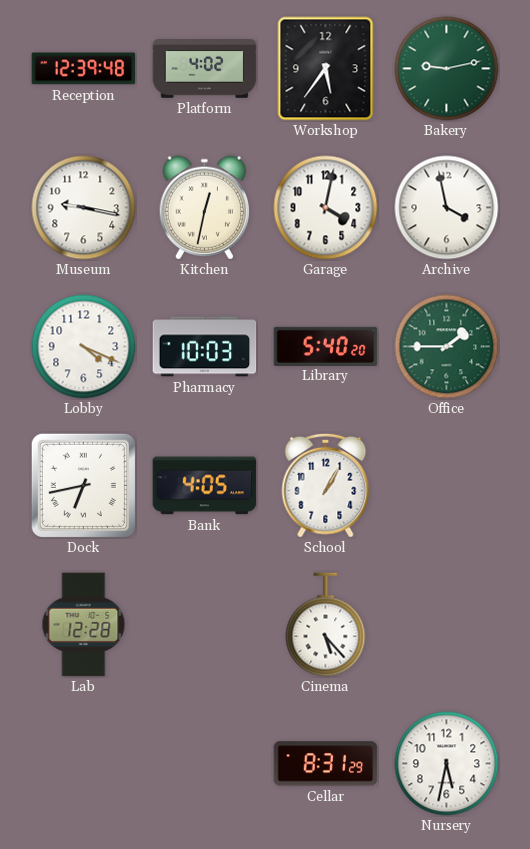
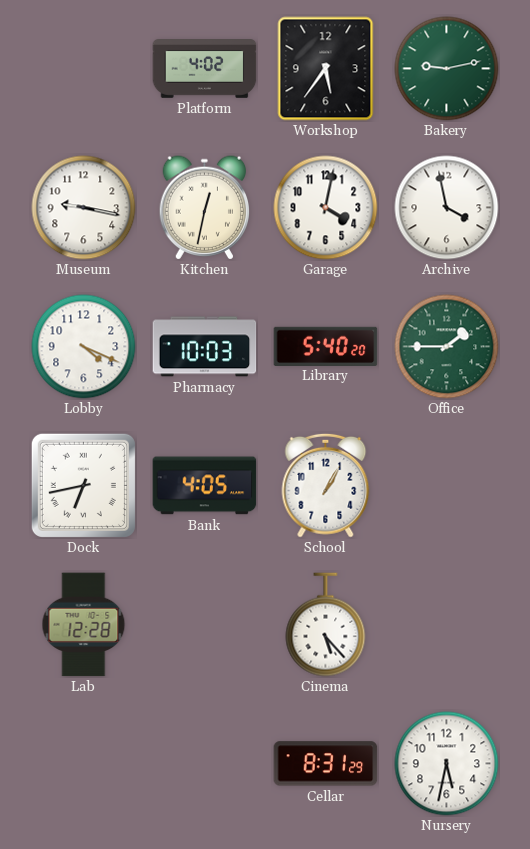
Reception: 12:39 -> none
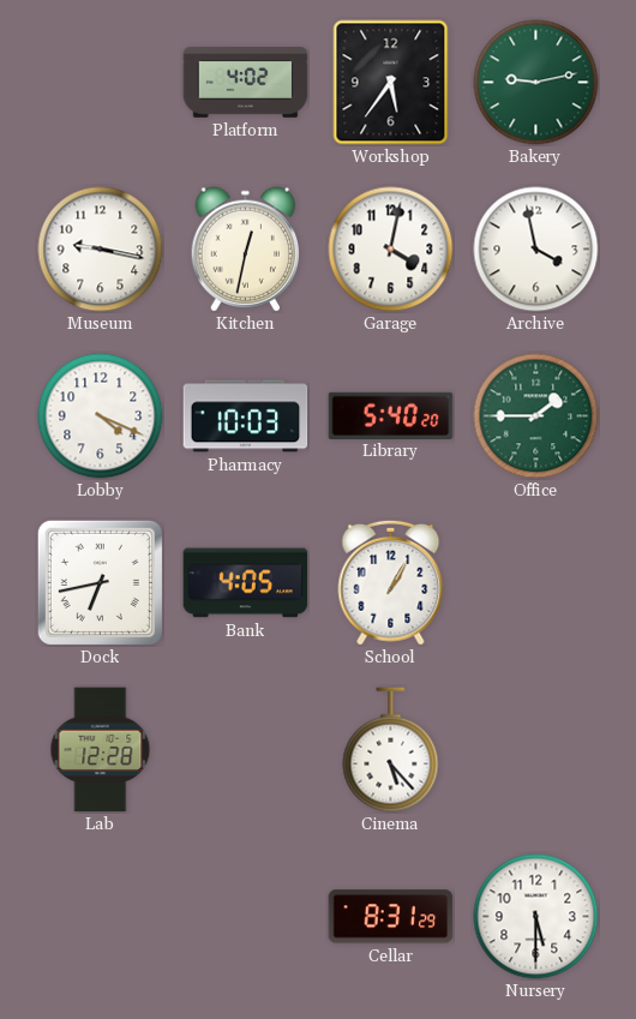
Nursery: 5:32 -> 5:30
